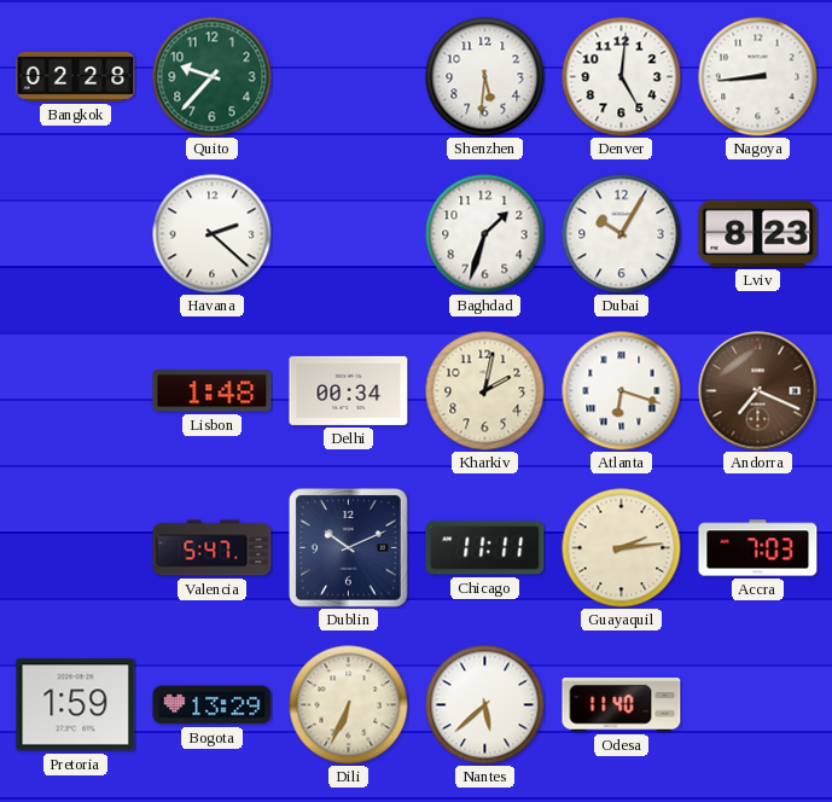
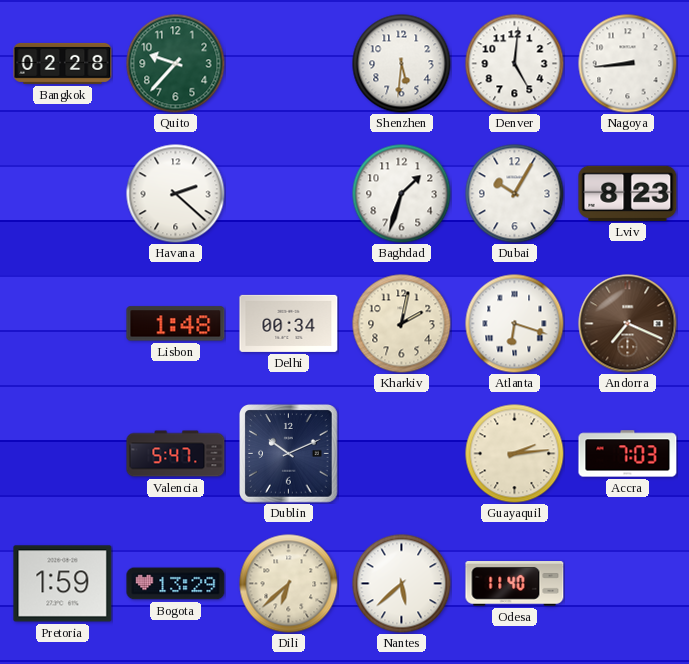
Chicago: 11:11 -> none
Dili: 6:34 -> 6:38
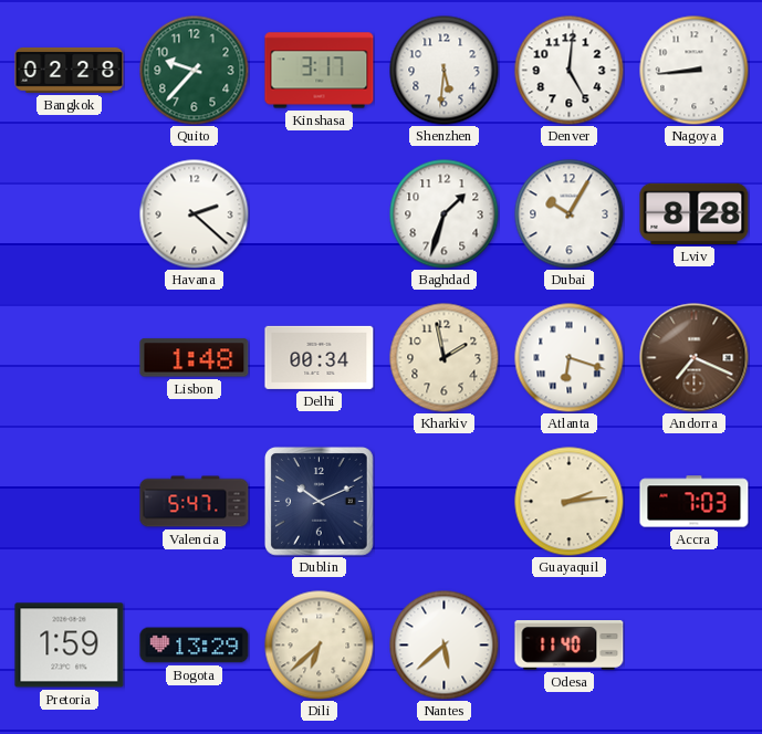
Kinshasa: none -> 3:17
Lviv: 8:23 -> 8:28
Kharkiv: 2:02 -> 1:58
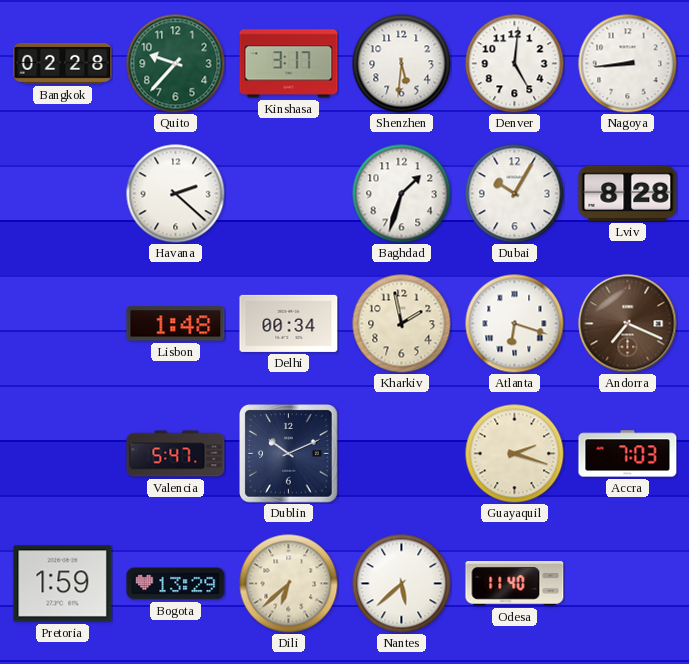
Guayaquil: 2:14 -> 2:18
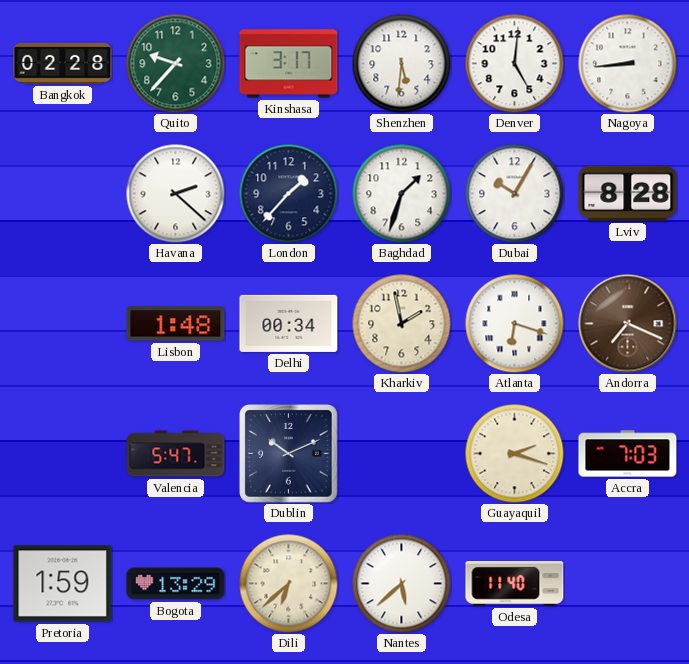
London: none -> 1:37
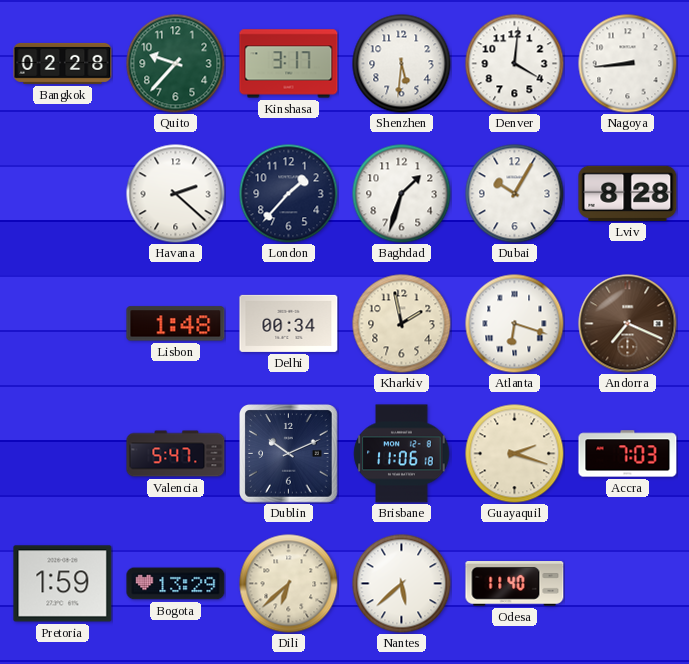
Denver: 5:01 -> 4:01
Brisbane: none -> 11:06
